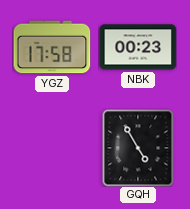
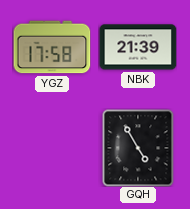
NBK: 00:23 -> 21:39
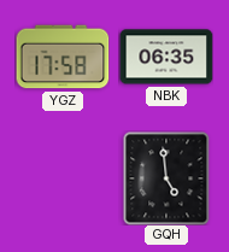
NBK: 21:39 -> 06:35
GQH: 4:55 -> 4:59
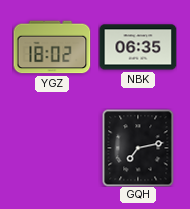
YGZ: 17:58 -> 18:02
GQH: 4:59 -> 7:13
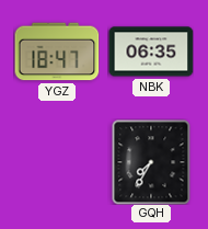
YGZ: 18:02 -> 18:47
GQH: 7:13 -> 7:35
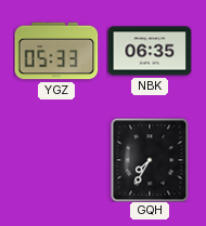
YGZ: 18:47 -> 05:33
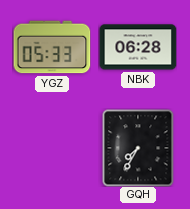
NBK: 06:35 -> 06:28
